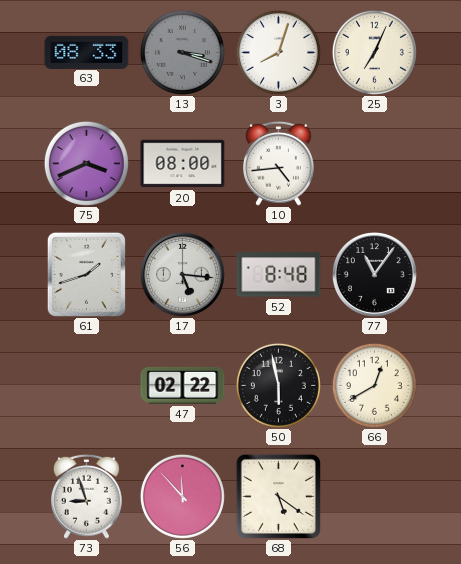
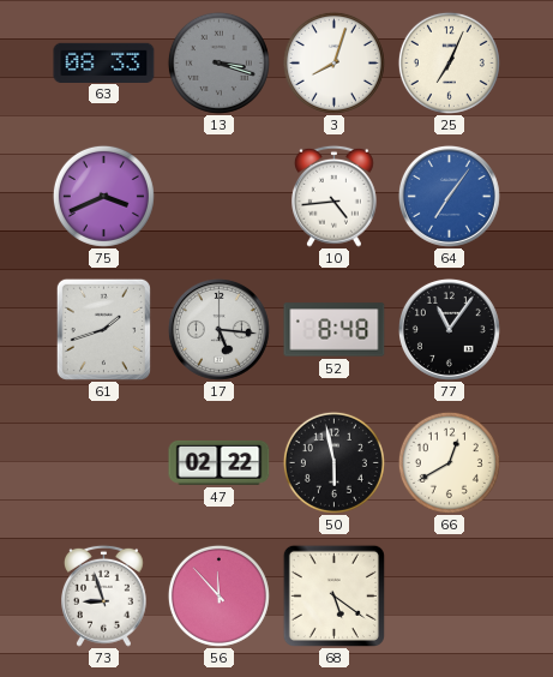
20: 08:00 -> none
64: none -> 7:06
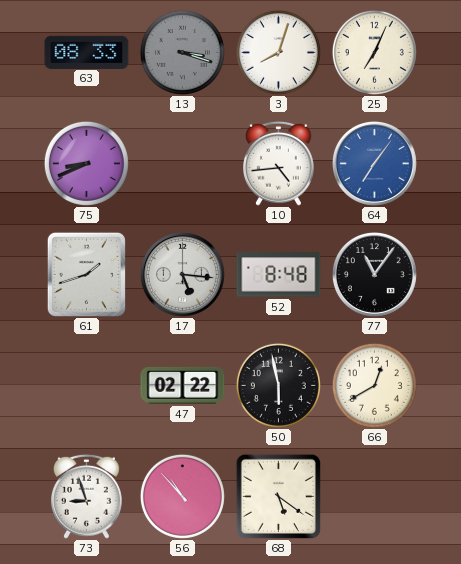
75: 3:41 -> 8:41
56: 11:53 -> 10:53
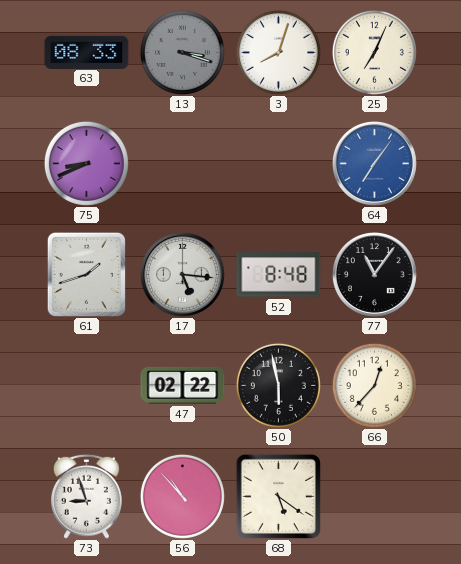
10: 4:44 -> none
66: 12:40 -> 12:37
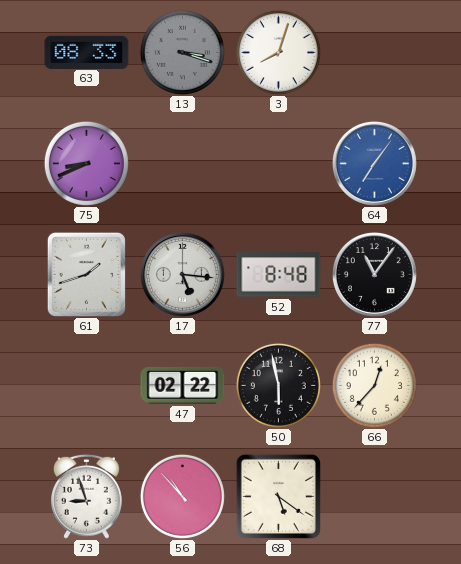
25: 7:04 -> none
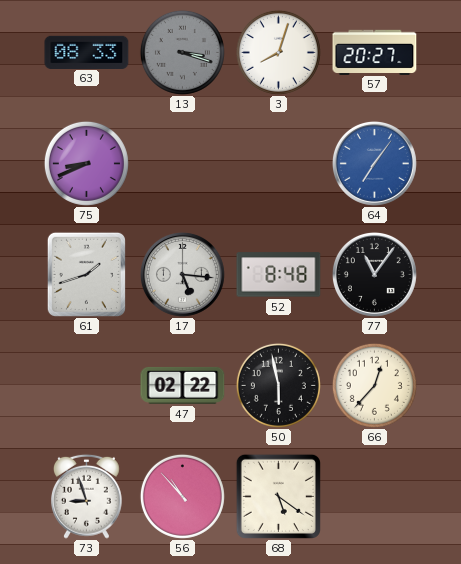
57: none -> 20:27
